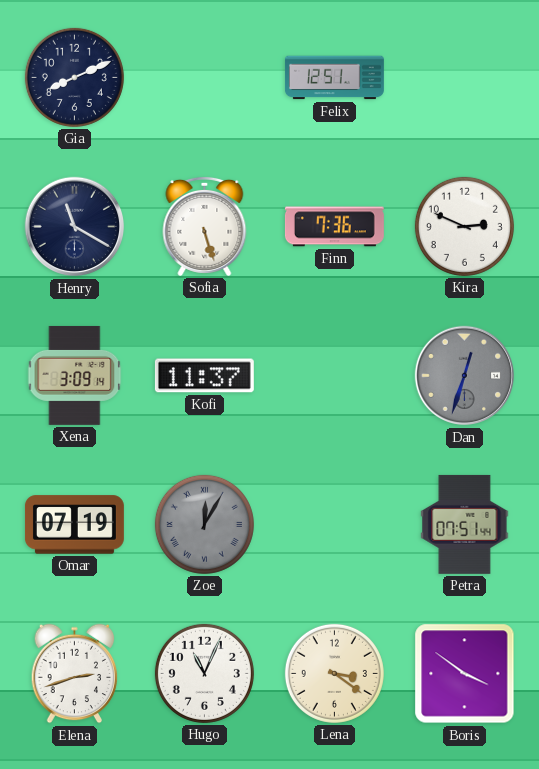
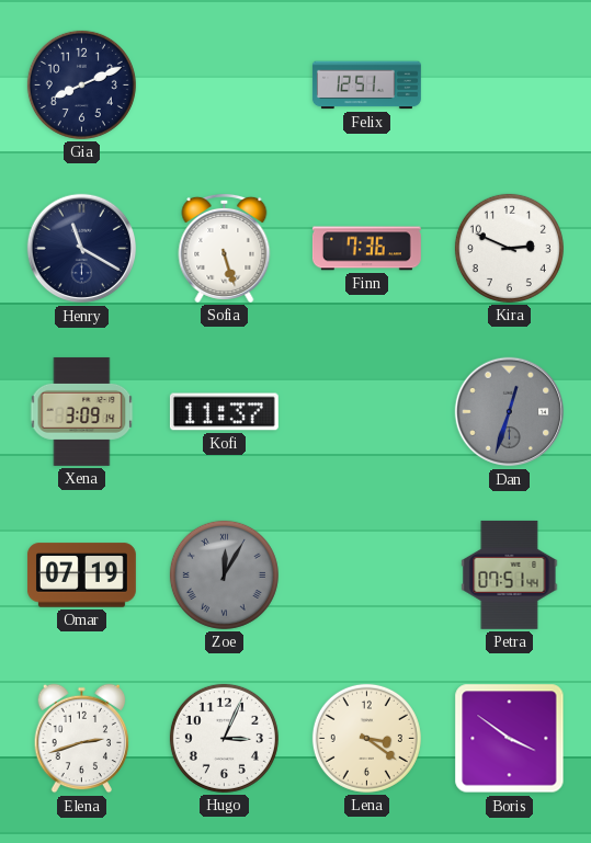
Hugo: 11:04 -> 3:04
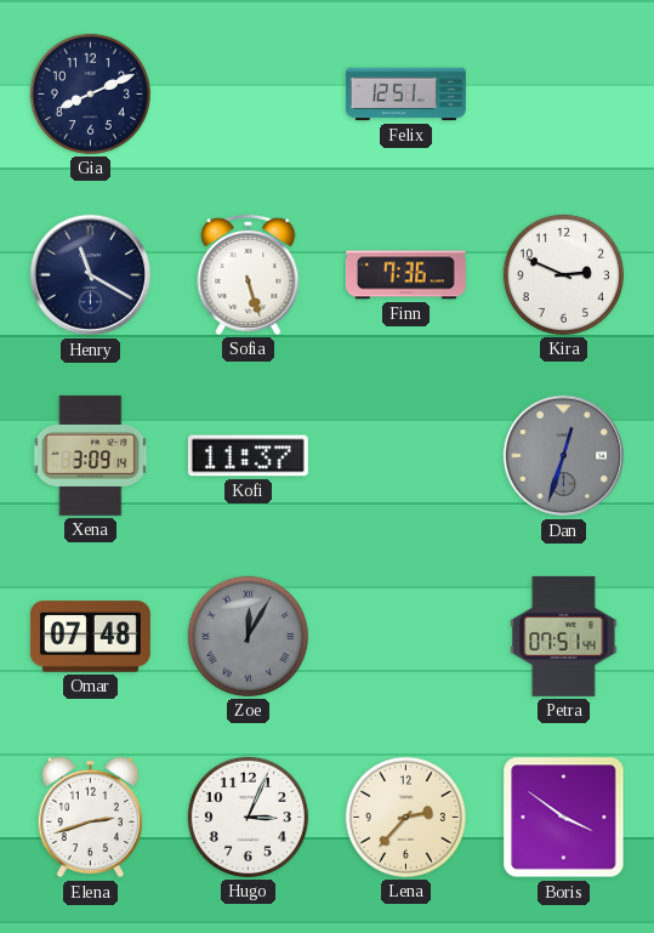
Omar: 07:19 -> 07:48
Lena: 3:21 -> 2:37
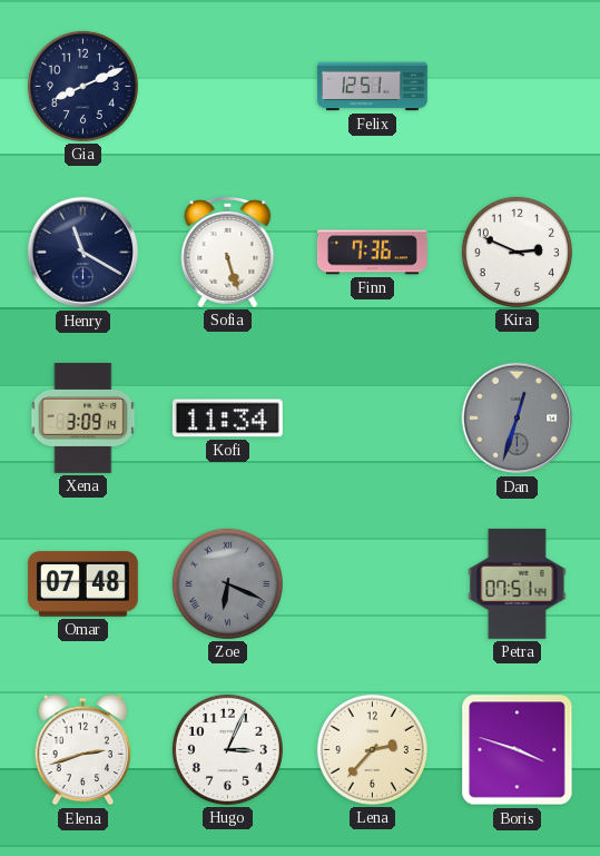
Kofi: 11:37 -> 11:34
Zoe: 12:05 -> 6:19
Boris: 3:51 -> 3:48
